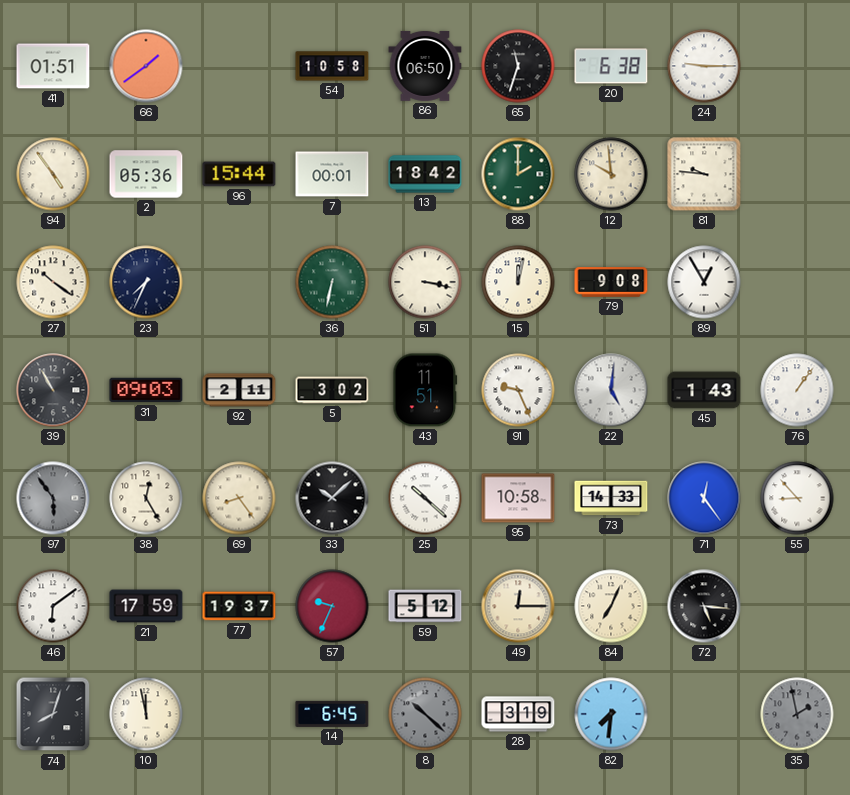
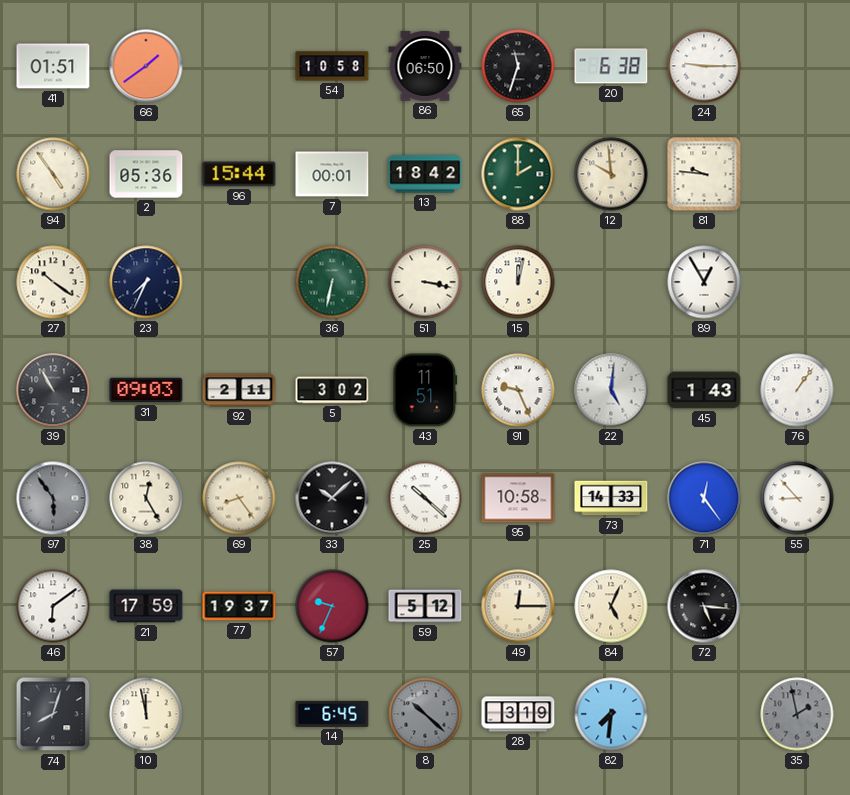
79: 9:08 -> none
84: 7:04 -> 5:04
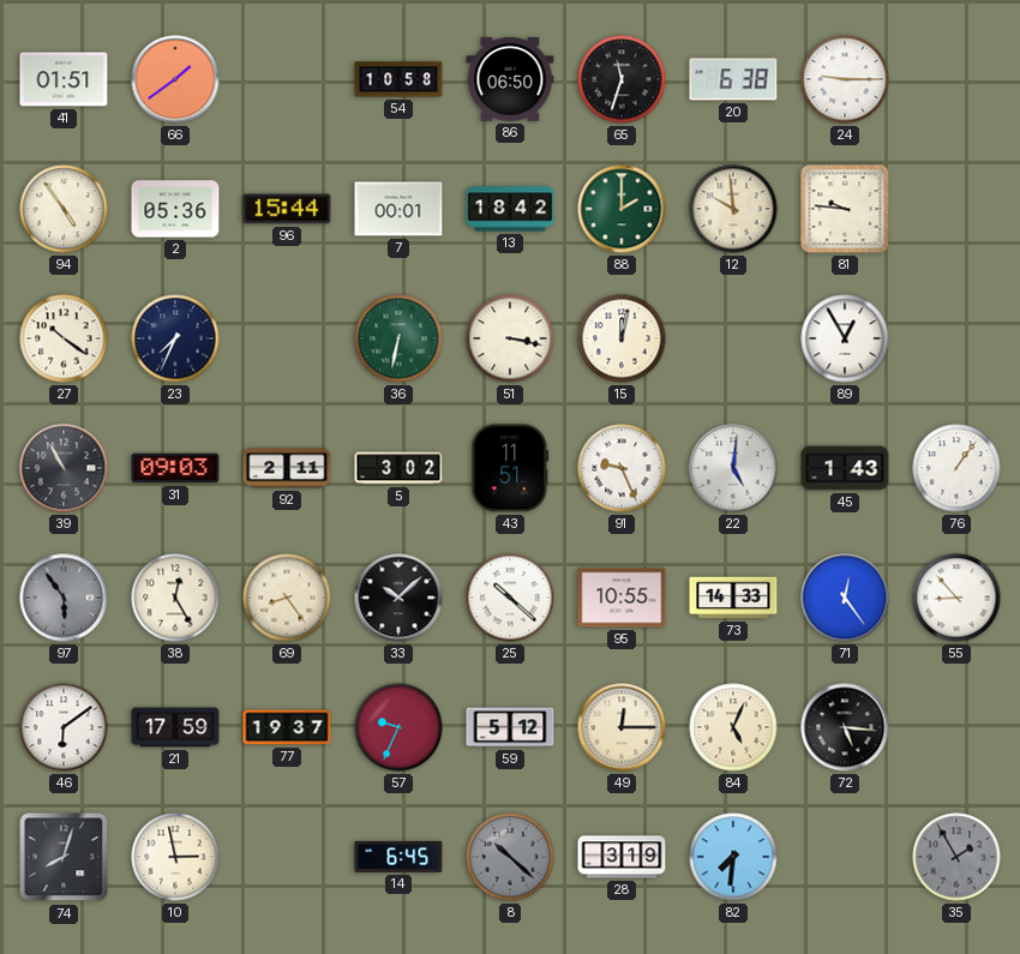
95: 10:58 -> 10:55
10: 11:58 -> 2:58
35: 1:58 -> 1:55
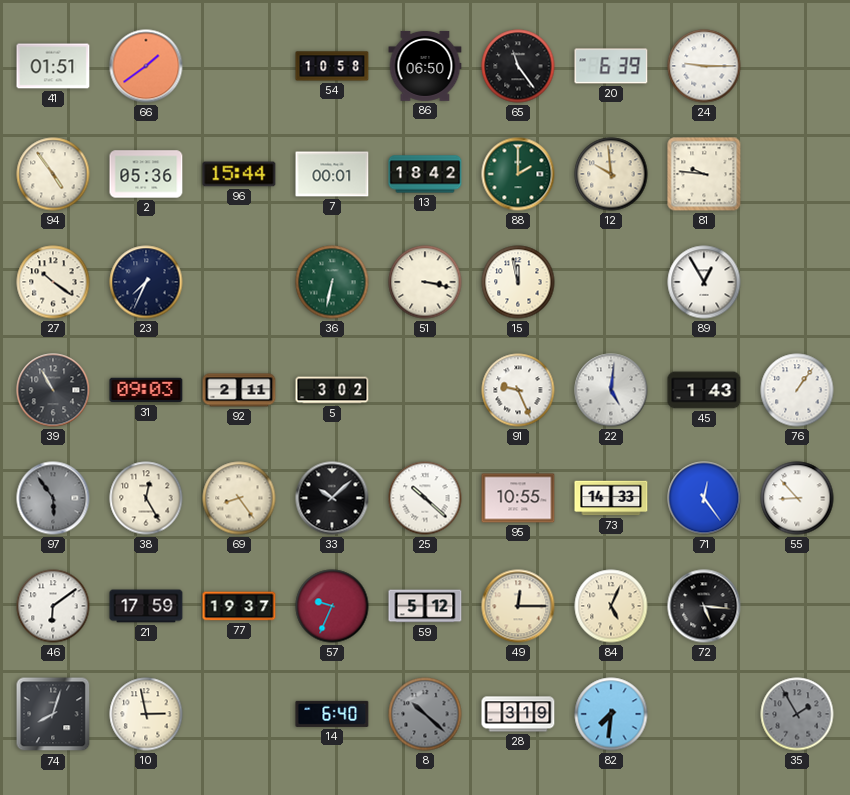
65: 11:33 -> 11:24
20: 6:38 -> 6:39
15: 12:02 -> 11:58
43: 11:51 -> none
14: 6:45 -> 6:40
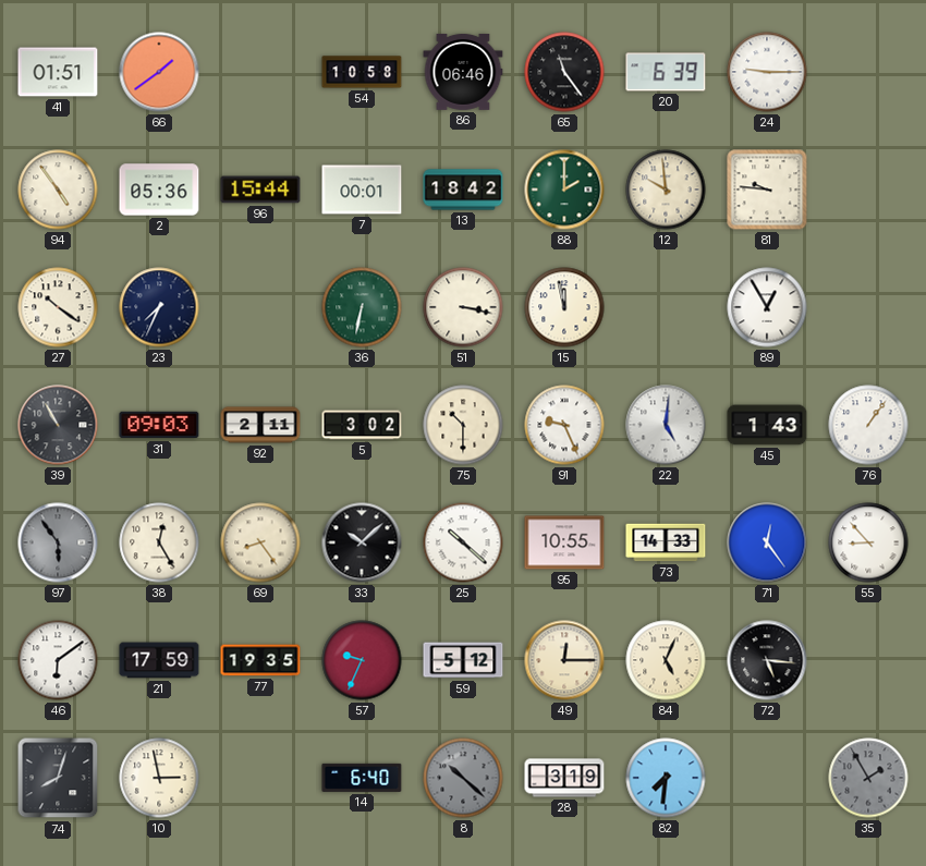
86: 06:50 -> 06:46
75: none -> 10:30
77: 19:37 -> 19:35
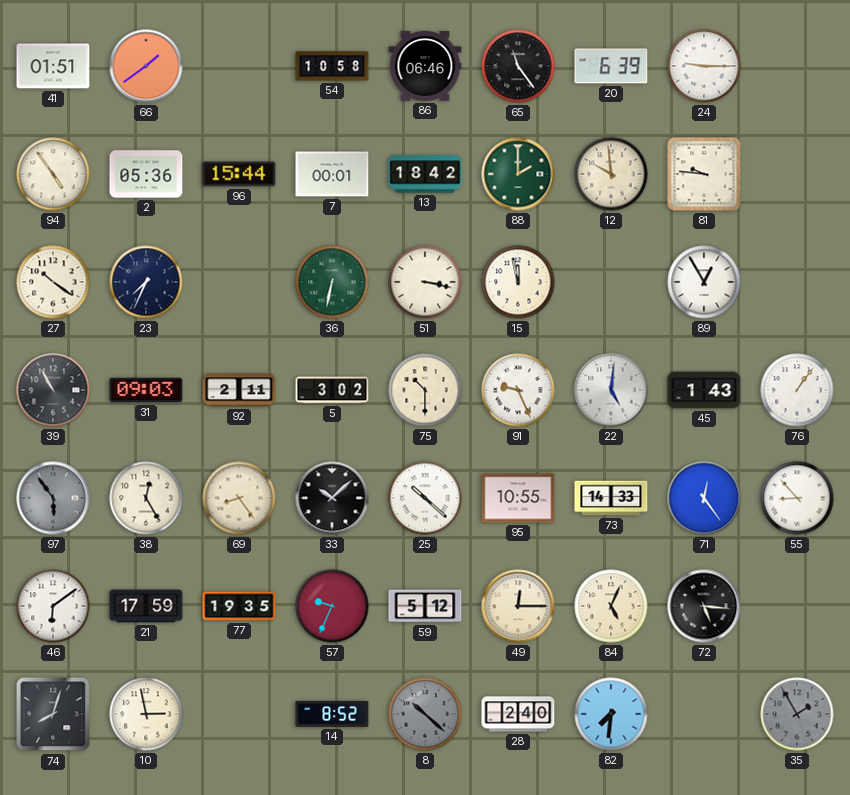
14: 6:40 -> 8:52
28: 3:19 -> 2:40
